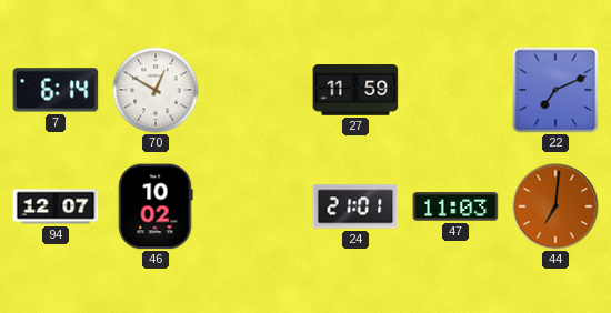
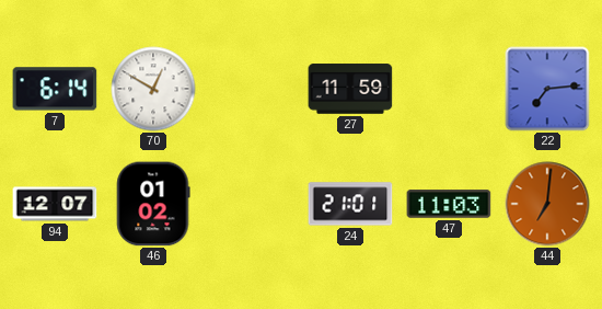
22: 7:11 -> 7:14
46: 10:02 -> 01:02
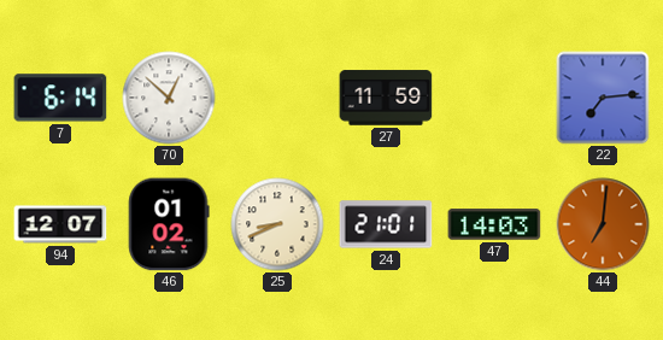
70: 12:50 -> 12:52
25: none -> 8:41
47: 11:03 -> 14:03
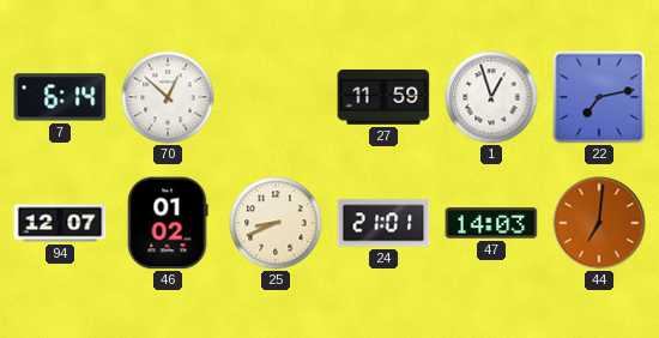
1: none -> 12:57
22: 7:14 -> 7:13
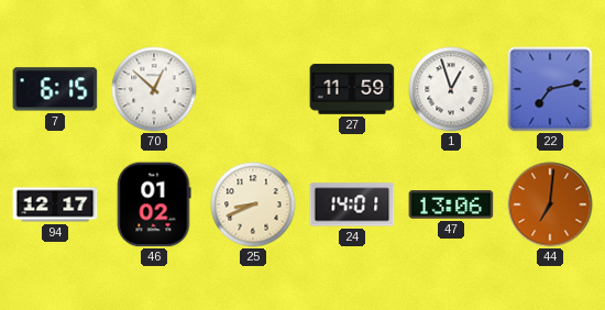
7: 6:14 -> 6:15
94: 12:07 -> 12:17
24: 21:01 -> 14:01
47: 14:03 -> 13:06
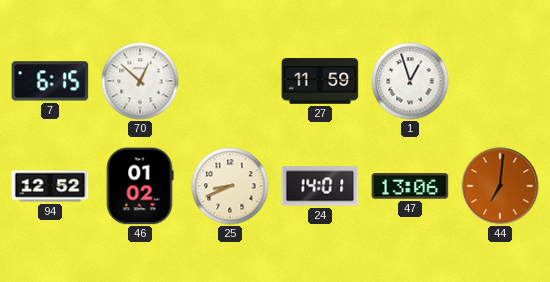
22: 7:13 -> none
94: 12:17 -> 12:52
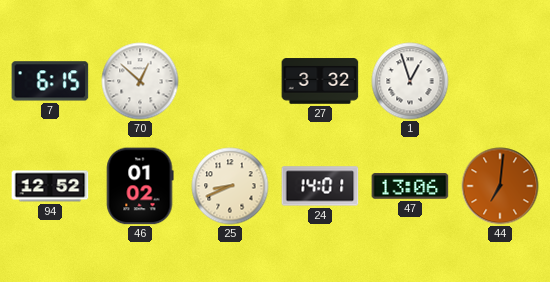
27: 11:59 -> 3:32
